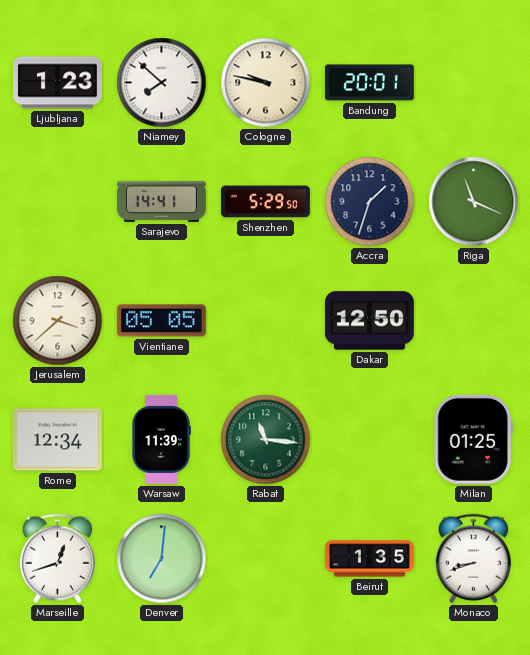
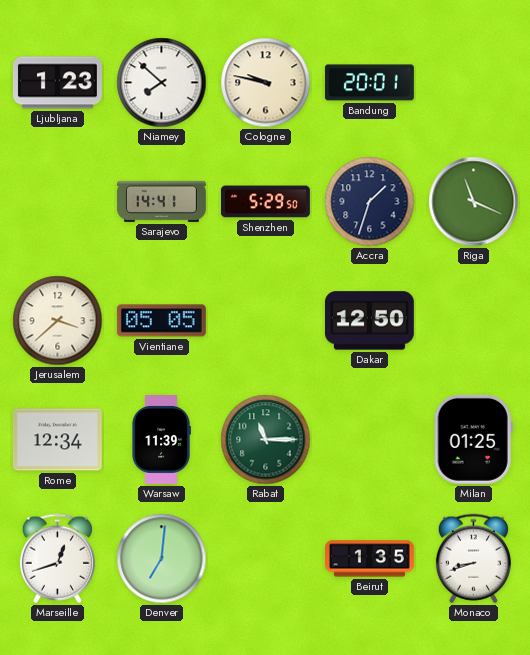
Rabat: 11:16 -> 11:15
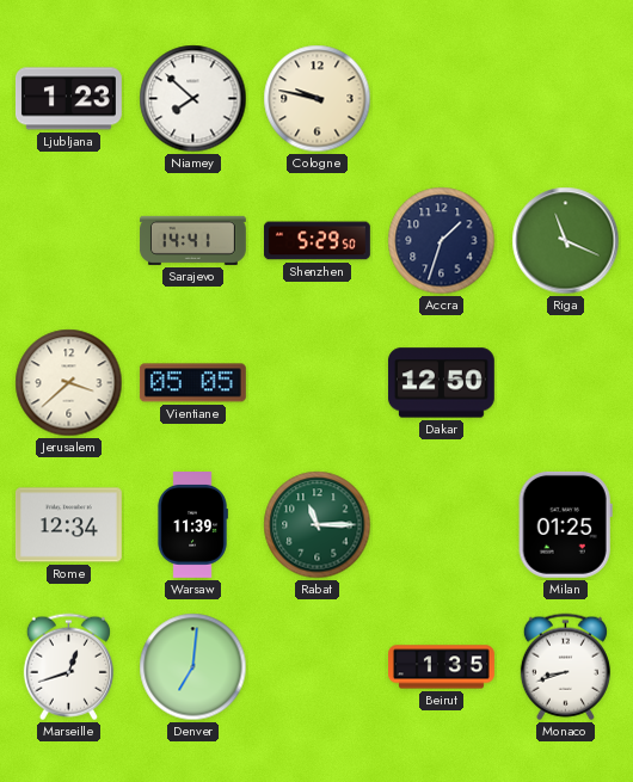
Bandung: 20:01 -> none
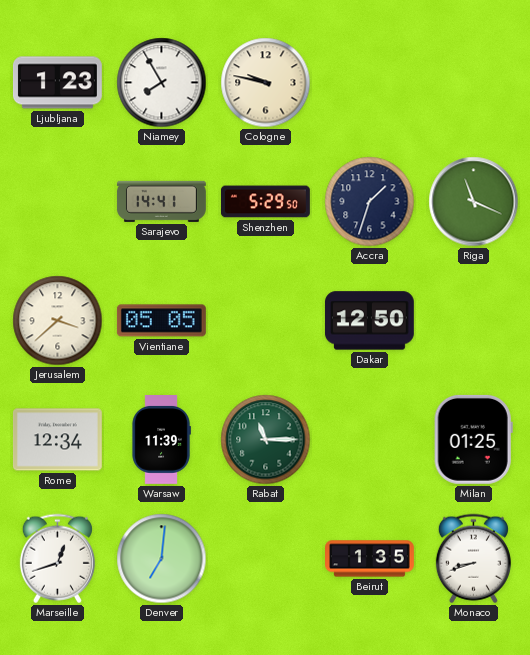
Niamey: 7:52 -> 7:55
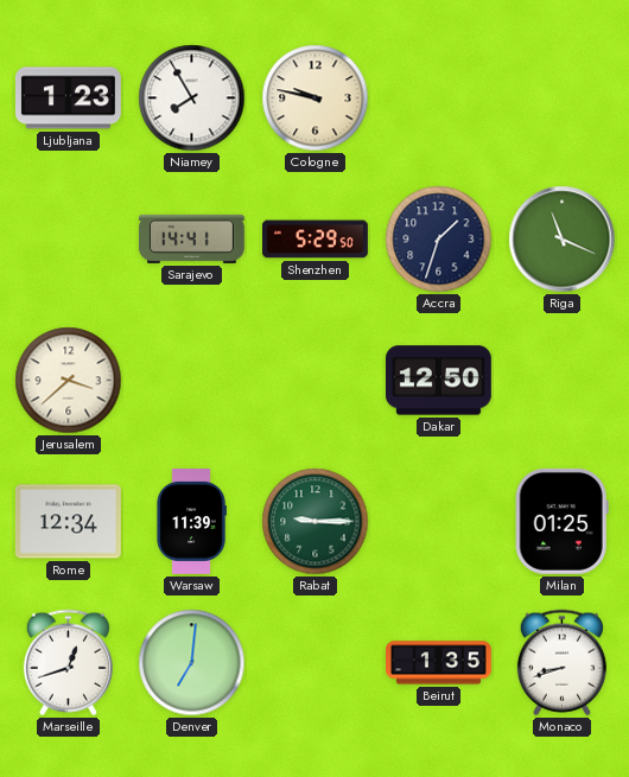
Vientiane: 05:05 -> none
Rabat: 11:15 -> 9:15
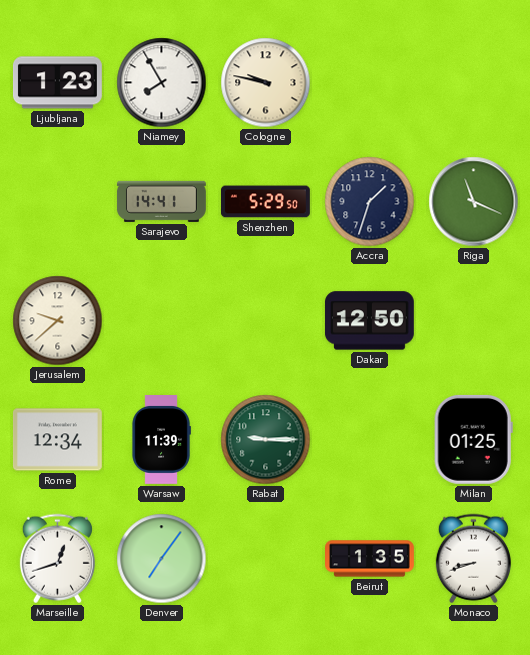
Jerusalem: 3:38 -> 9:38
Denver: 7:01 -> 7:06
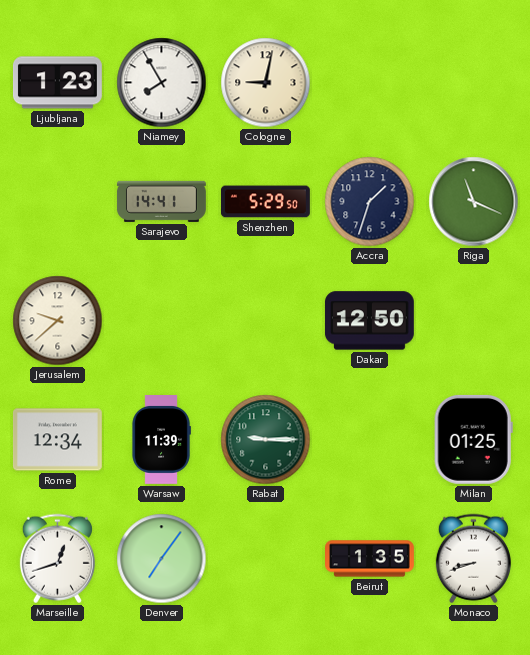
Cologne: 9:47 -> 9:02
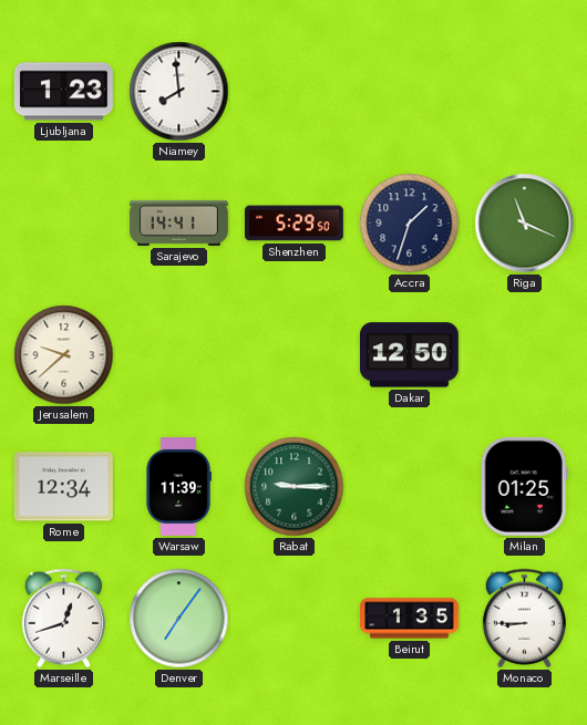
Niamey: 7:55 -> 7:59
Cologne: 9:02 -> none
Monaco: 8:42 -> 8:45
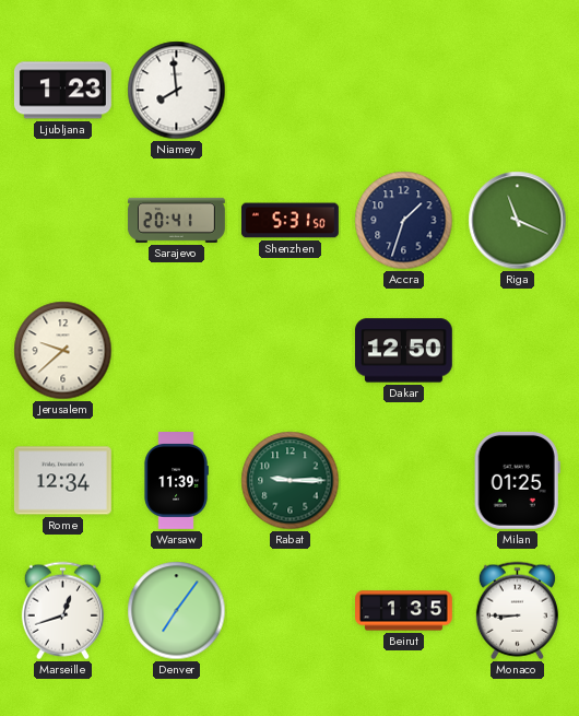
Sarajevo: 14:41 -> 20:41
Shenzhen: 5:29 -> 5:31
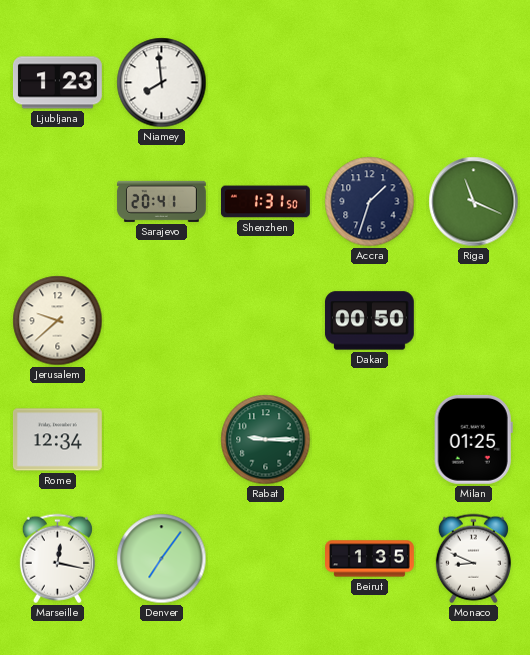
Shenzhen: 5:31 -> 1:31
Dakar: 12:50 -> 00:50
Warsaw: 11:39 -> none
Marseille: 12:42 -> 12:17
Monaco: 8:45 -> 8:49
